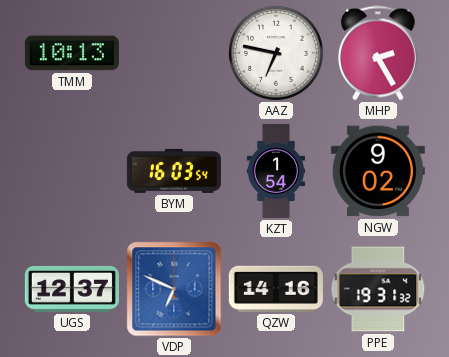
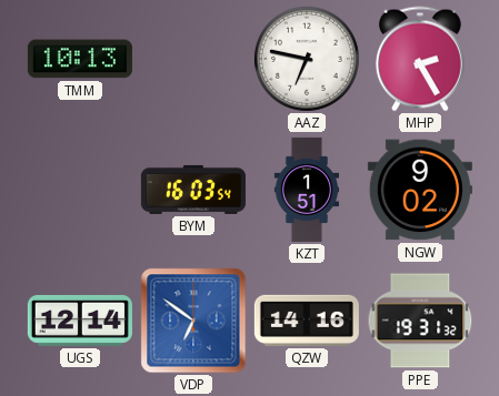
KZT: 1:54 -> 1:51
UGS: 12:37 -> 12:14
VDP: 6:49 -> 6:51
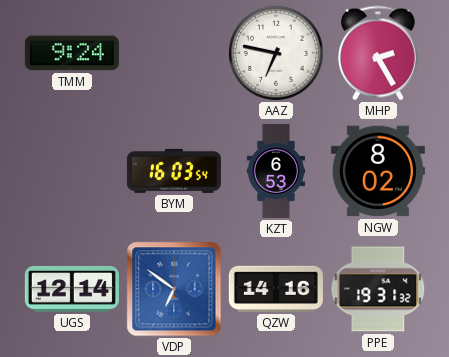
TMM: 10:13 -> 9:24
KZT: 1:51 -> 6:53
NGW: 9:02 -> 8:02
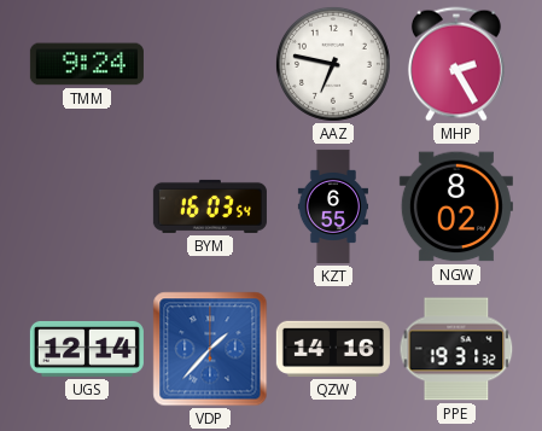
KZT: 6:53 -> 6:55
VDP: 6:51 -> 1:37
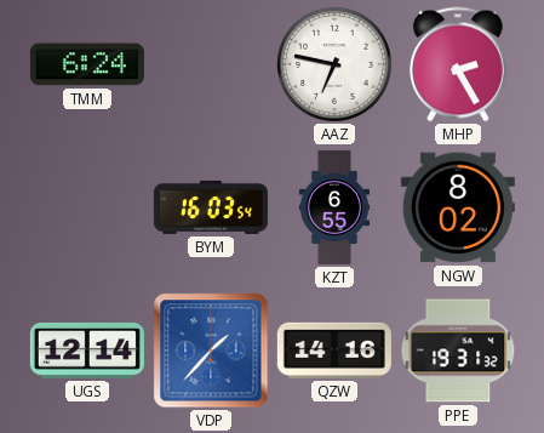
TMM: 9:24 -> 6:24
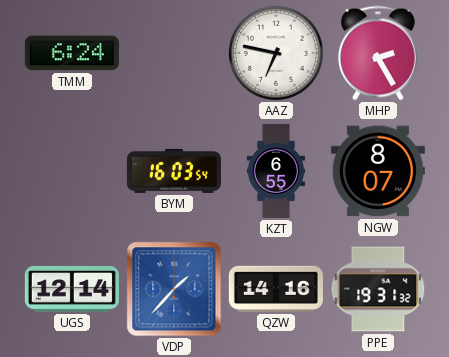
NGW: 8:02 -> 8:07
